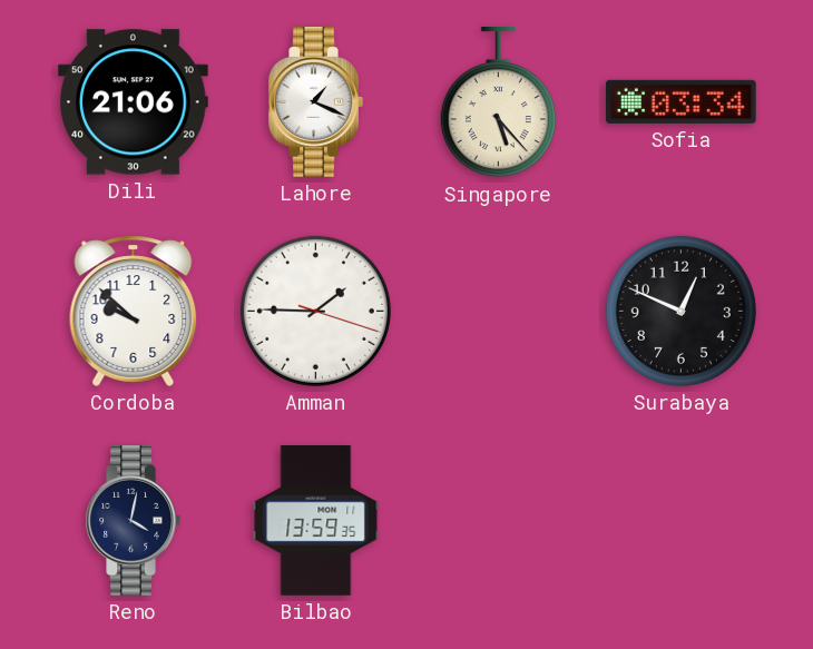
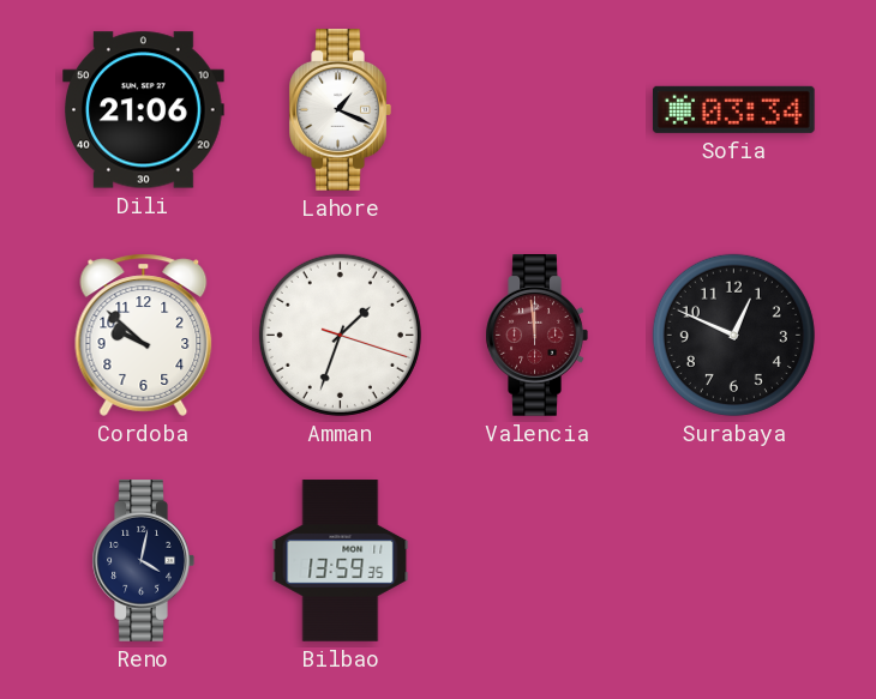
Singapore: 5:23 -> none
Amman: 1:45 -> 1:33
Valencia: none -> 11:59
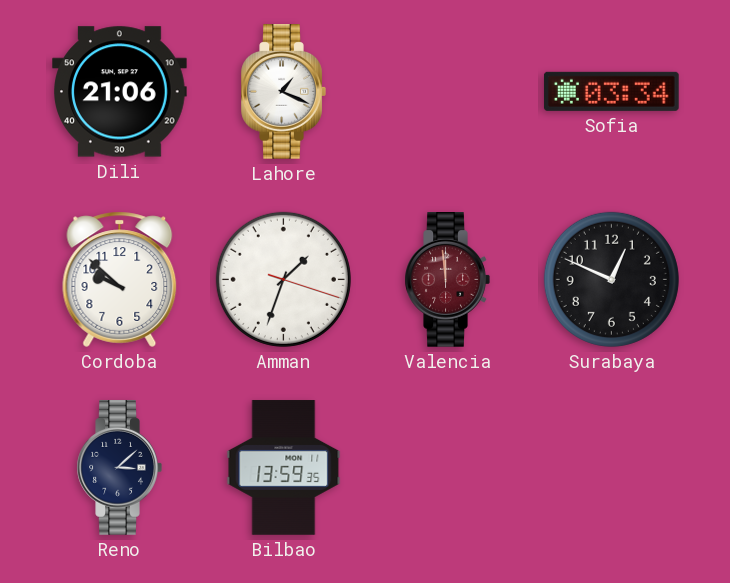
Reno: 4:02 -> 3:08
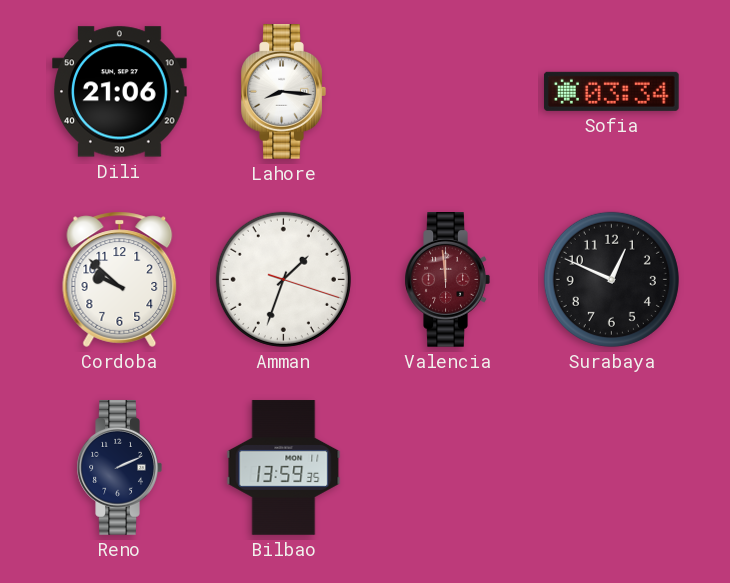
Lahore: 1:19 -> 8:16
Reno: 3:08 -> 2:11
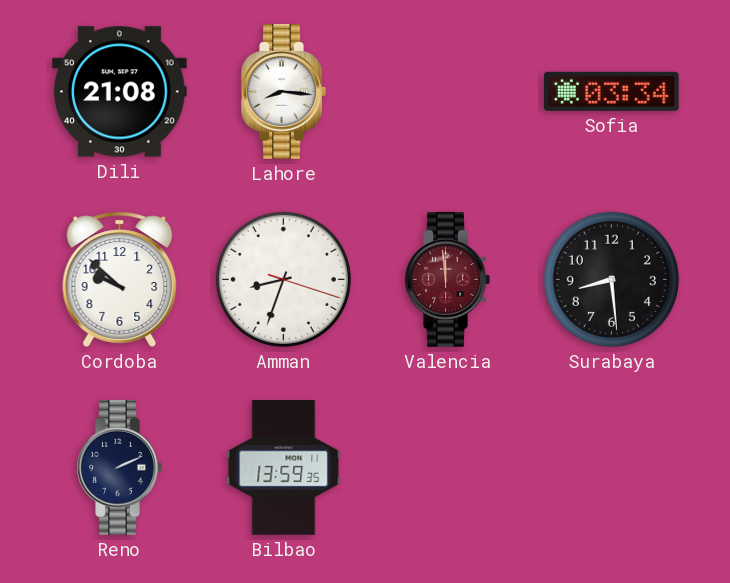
Dili: 21:06 -> 21:08
Amman: 1:33 -> 8:33
Surabaya: 12:49 -> 8:29
